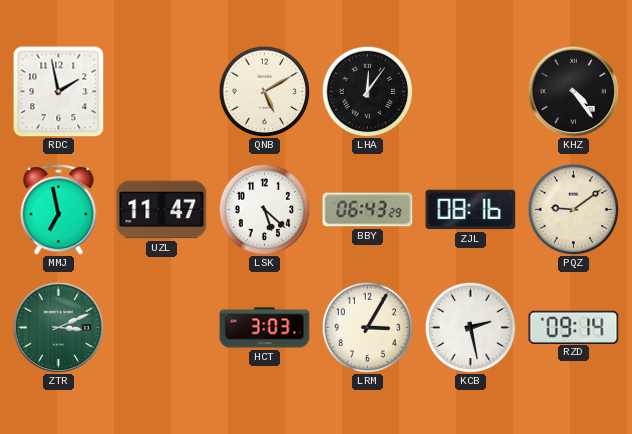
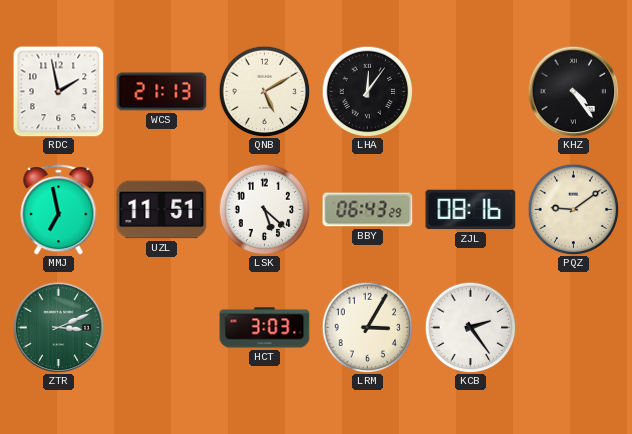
WCS: none -> 21:13
UZL: 11:47 -> 11:51
KCB: 2:28 -> 2:24
RZD: 09:14 -> none
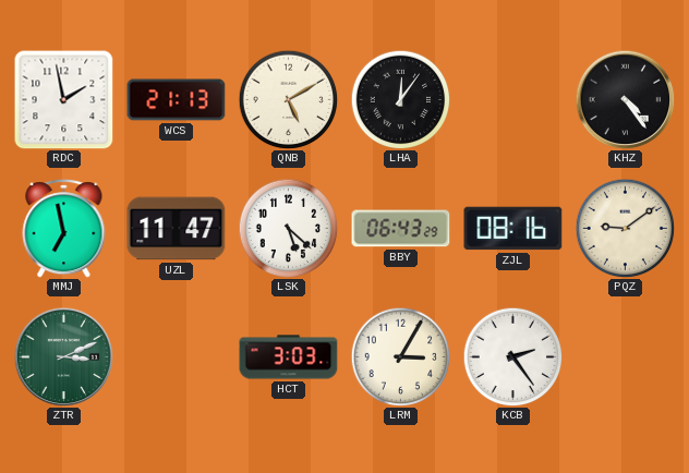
UZL: 11:51 -> 11:47
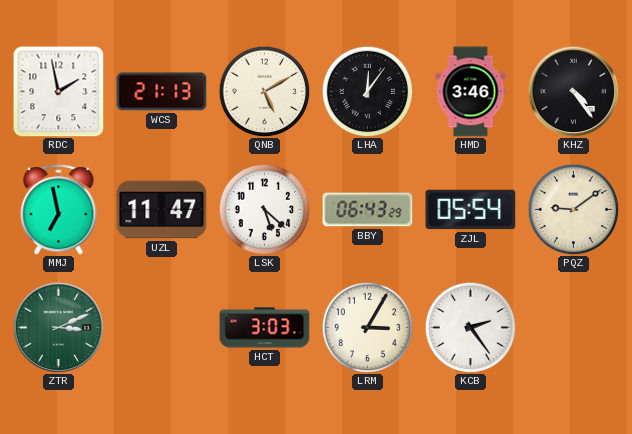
HMD: none -> 3:46
ZJL: 08:16 -> 05:54
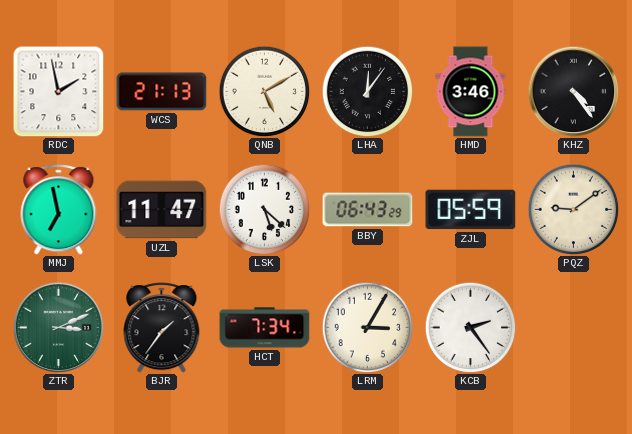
ZJL: 05:54 -> 05:59
BJR: none -> 1:36
HCT: 3:03 -> 7:34
